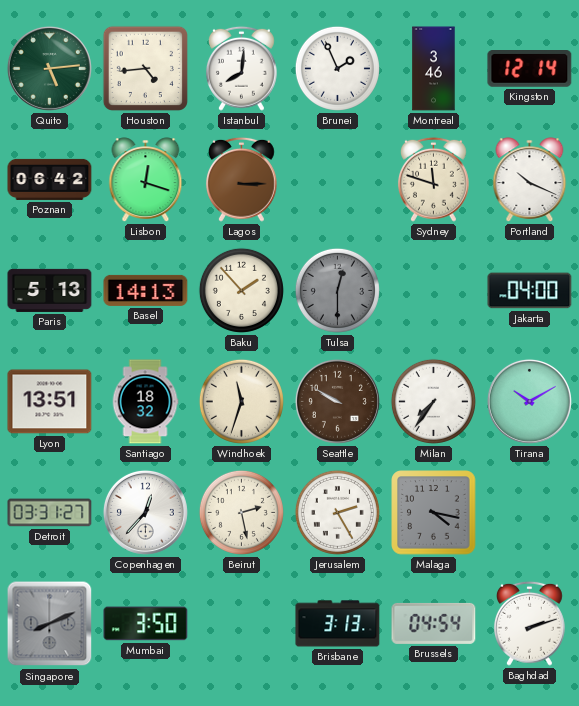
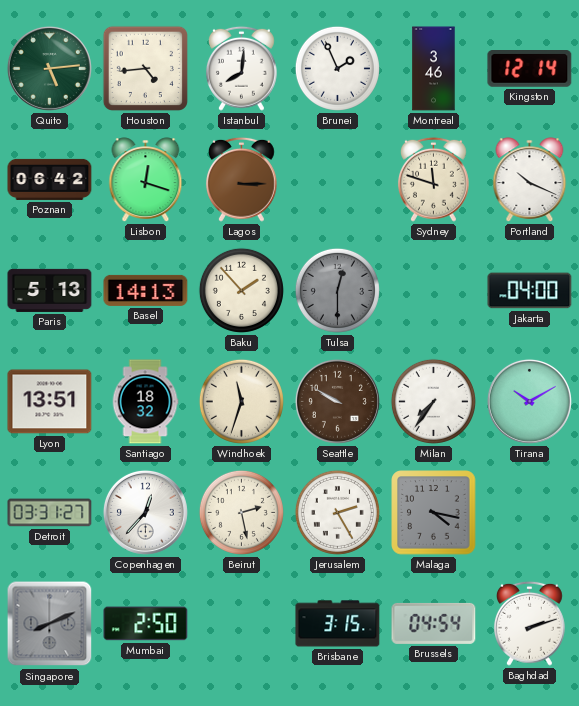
Mumbai: 3:50 -> 2:50
Brisbane: 3:13 -> 3:15
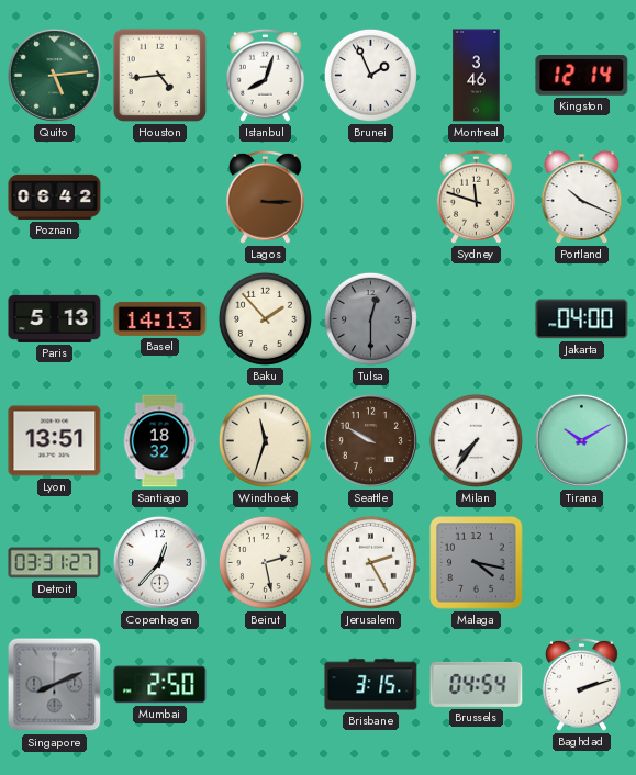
Istanbul: 8:01 -> 8:03
Lisbon: 12:18 -> none
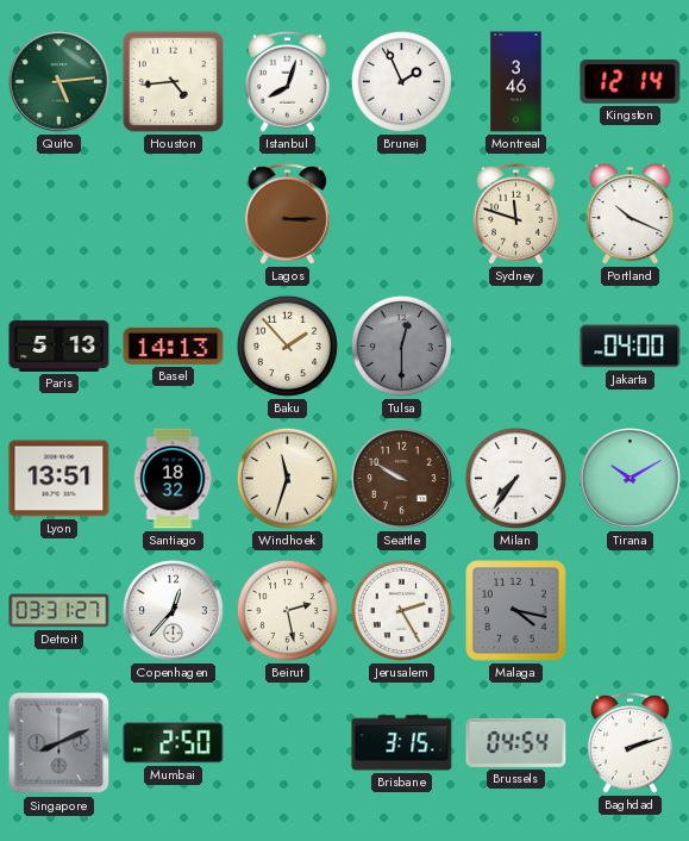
Poznan: 06:42 -> none
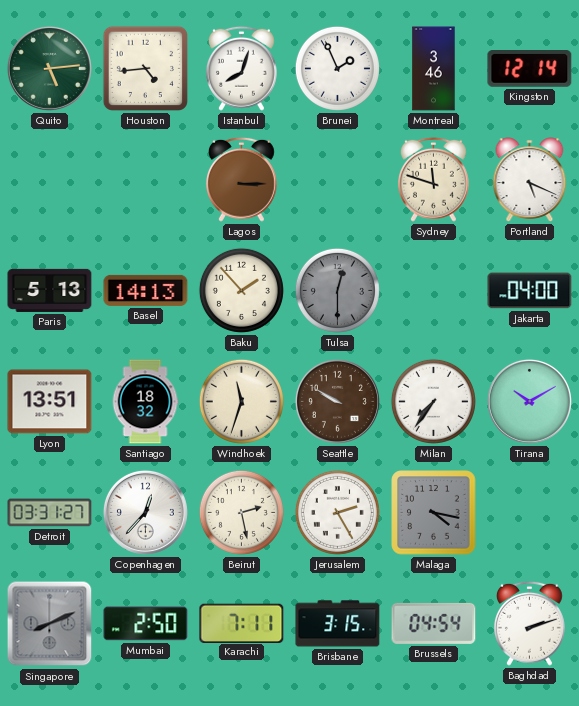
Portland: 10:19 -> 5:19
Karachi: none -> 7:11
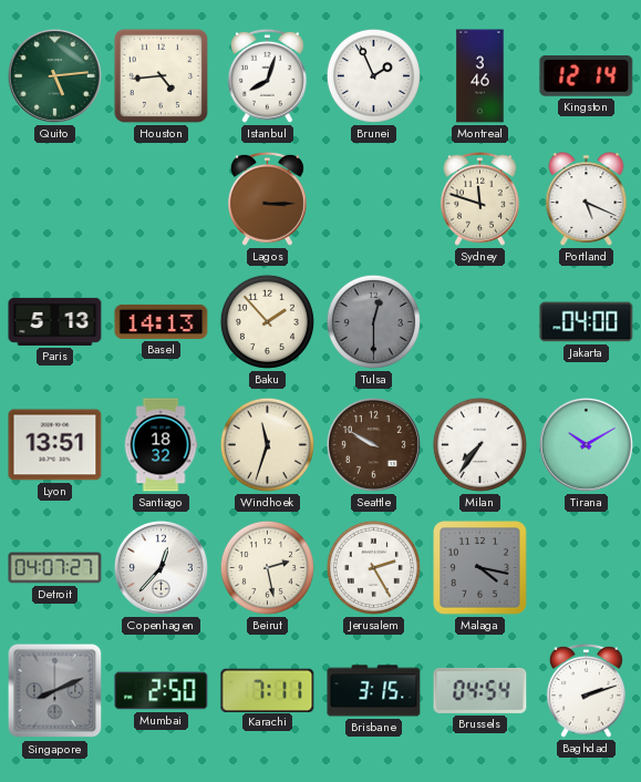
Detroit: 03:31 -> 04:07
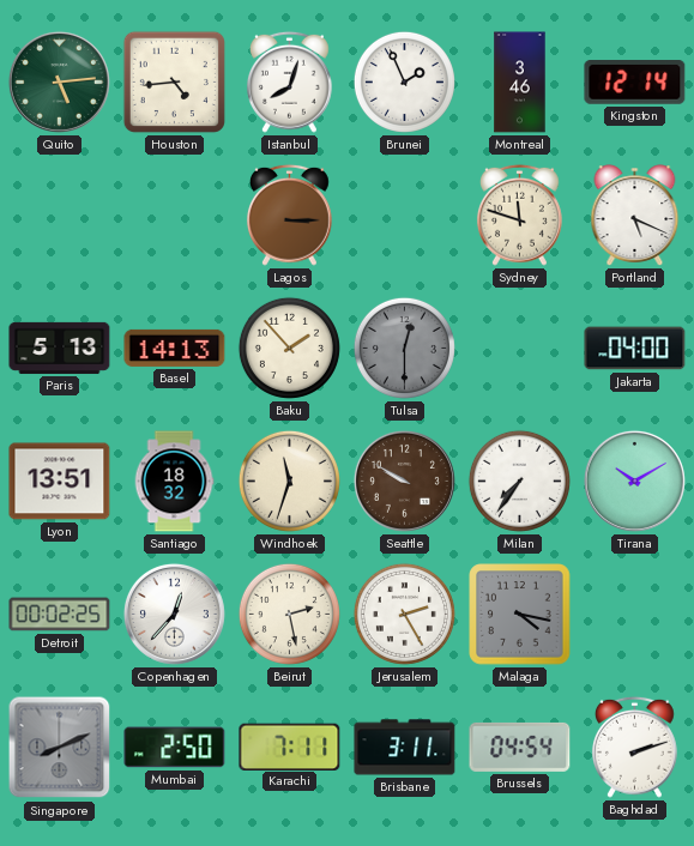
Detroit: 04:07 -> 00:02
Brisbane: 3:15 -> 3:11
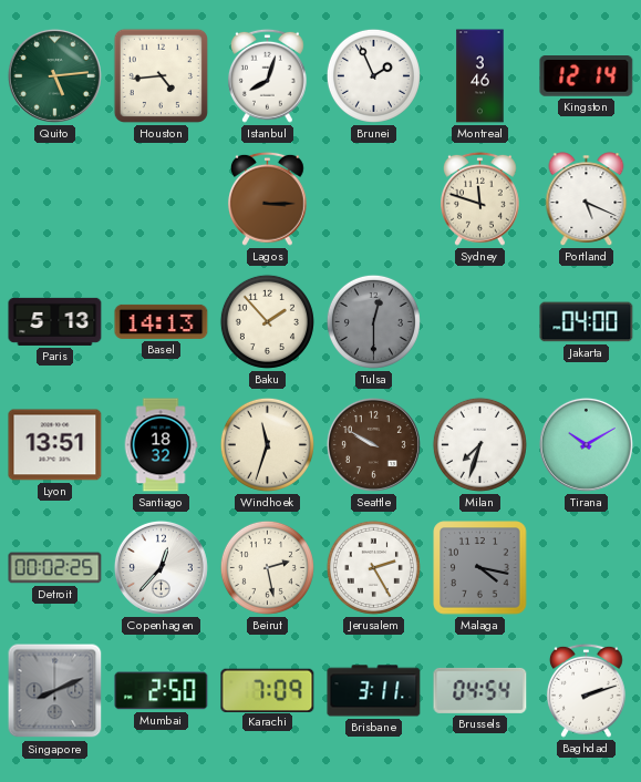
Milan: 7:36 -> 7:33
Karachi: 7:11 -> 7:09
